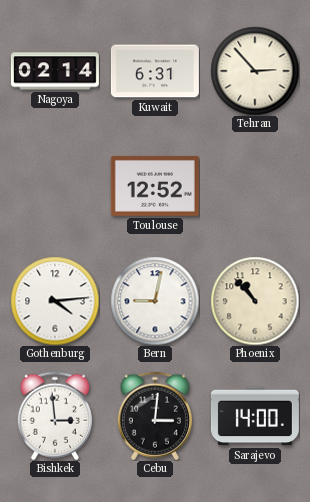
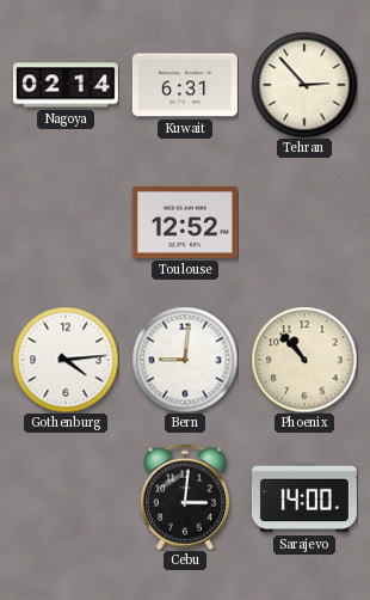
Bern: 9:02 -> 9:01
Bishkek: 2:59 -> none
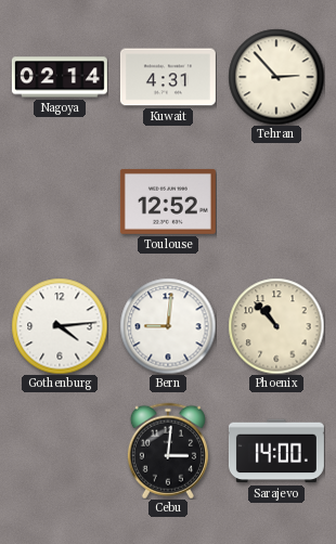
Kuwait: 6:31 -> 4:31
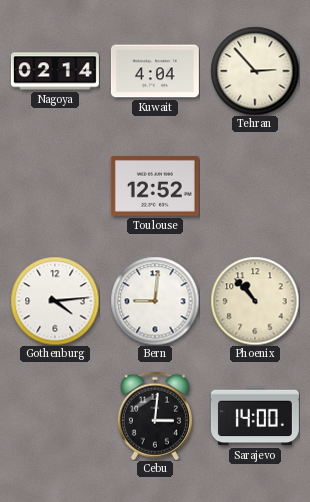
Kuwait: 4:31 -> 4:04
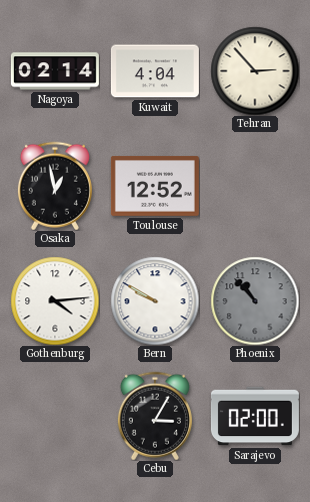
Osaka: none -> 12:58
Bern: 9:01 -> 9:50
Phoenix dial: cream -> grey
Cebu: 3:01 -> 3:05
Sarajevo: 14:00 -> 02:00
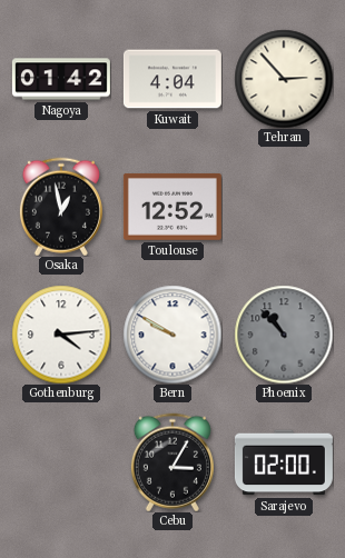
Nagoya: 02:14 -> 01:42
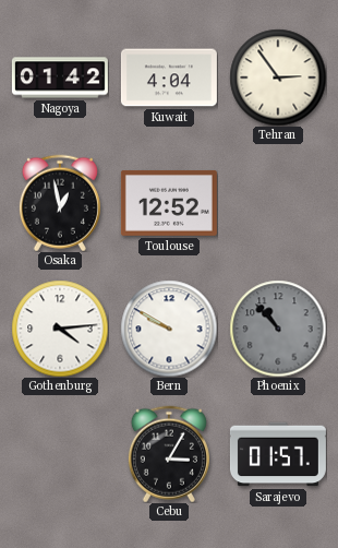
Tehran: 2:53 -> 2:54
Sarajevo: 02:00 -> 01:57
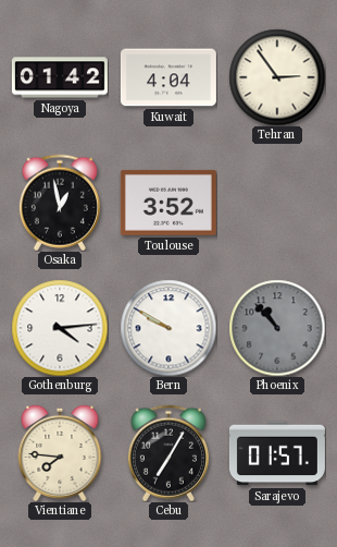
Toulouse: 12:52 -> 3:52
Vientiane: none -> 7:46
Cebu: 3:05 -> 7:05
